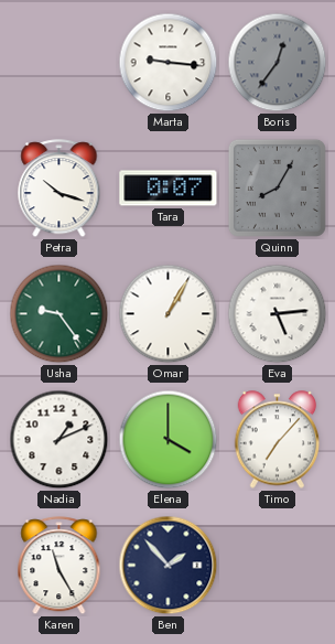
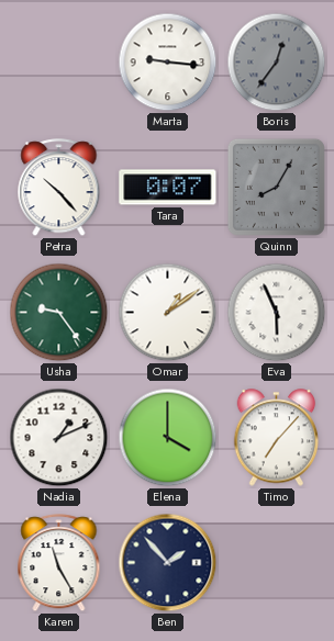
Petra: 10:18 -> 10:23
Omar: 1:05 -> 1:09
Eva: 5:14 -> 5:56
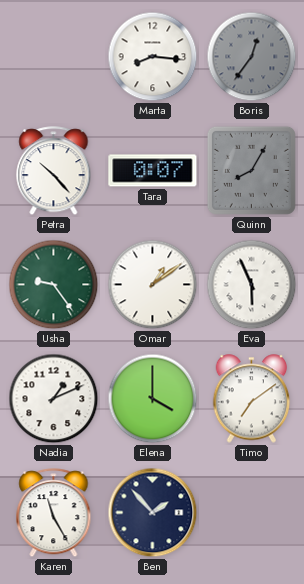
Marta: 9:16 -> 8:16
Timo: 7:07 -> 7:09
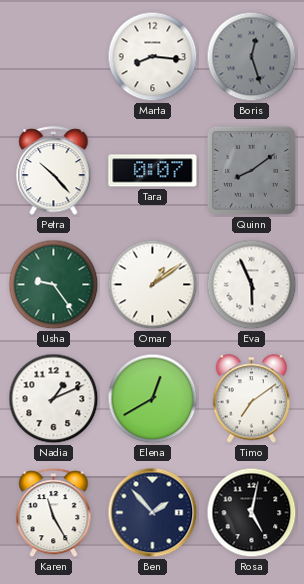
Boris: 12:36 -> 12:27
Quinn: 8:05 -> 8:09
Elena: 4:00 -> 12:40
Rosa: none -> 5:02
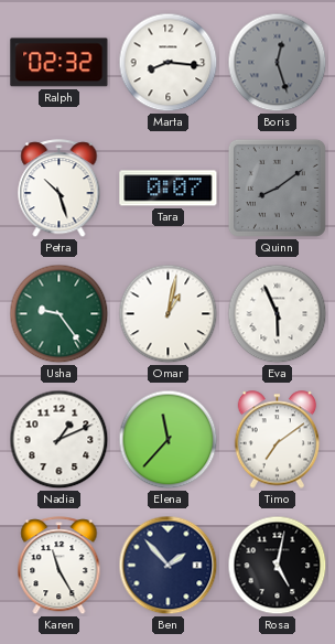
Ralph: none -> 02:32
Petra: 10:23 -> 10:27
Omar: 1:09 -> 1:02
Elena: 12:40 -> 11:37
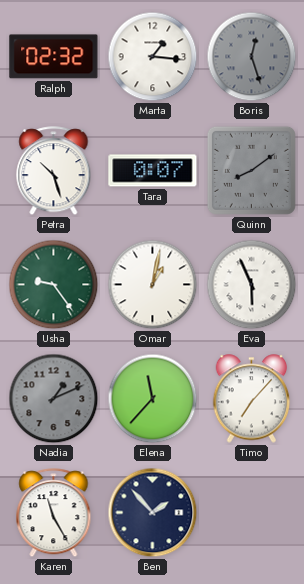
Marta: 8:16 -> 1:16
Nadia dial: white -> grey
Timo: 7:09 -> 7:07
Rosa: 5:02 -> none
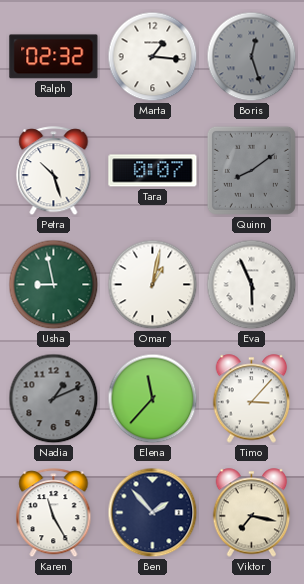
Usha: 9:24 -> 8:58
Timo: 7:07 -> 3:07
Viktor: none -> 7:17
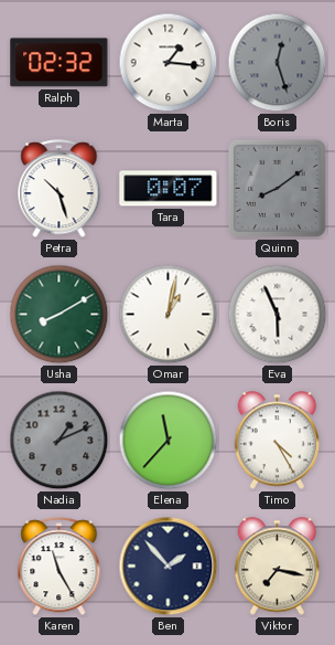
Usha: 8:58 -> 8:10
Timo: 3:07 -> 4:25
